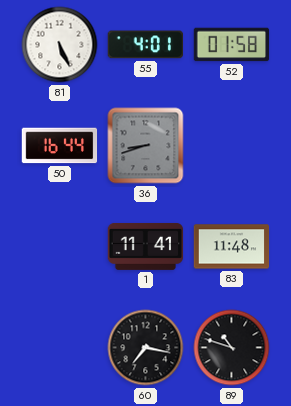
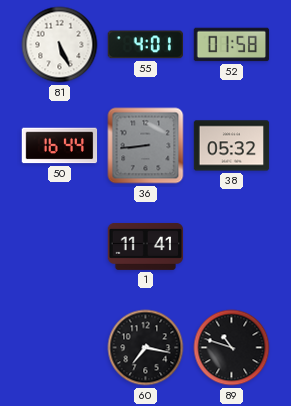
36: 8:42 -> 8:44
38: none -> 05:32
83: 11:48 -> none
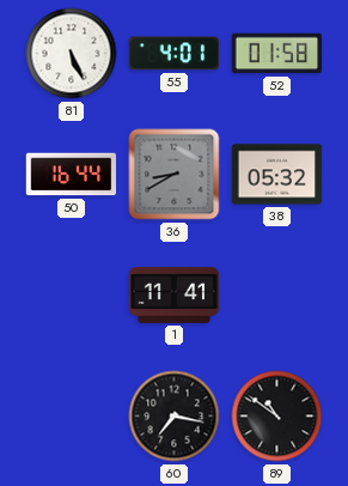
36: 8:44 -> 8:40
89: 10:48 -> 10:51
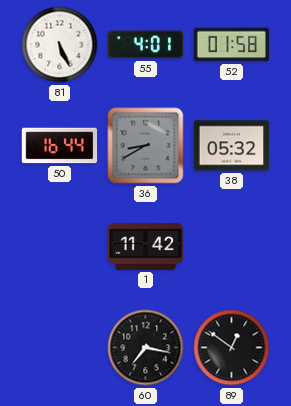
1: 11:41 -> 11:42
89: 10:51 -> 12:51
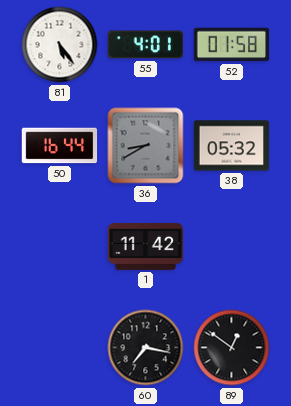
81: 5:26 -> 5:24
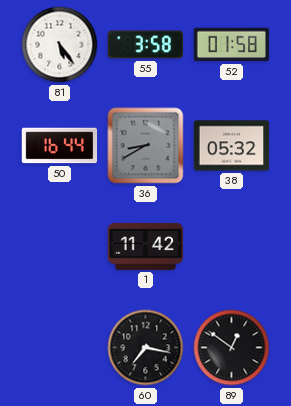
55: 4:01 -> 3:58
